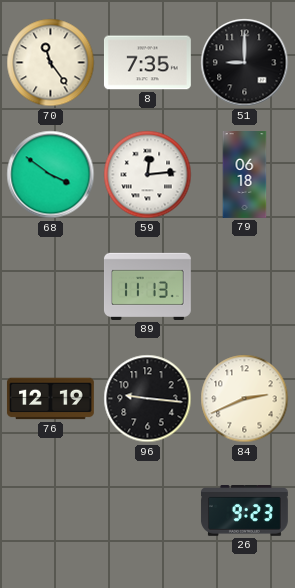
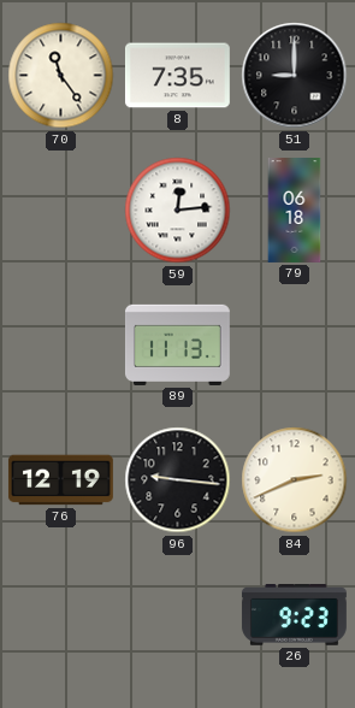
68: 3:51 -> none
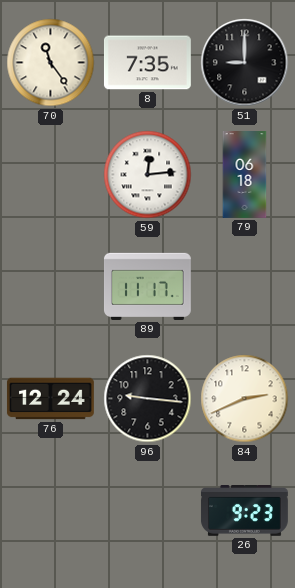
89: 11:13 -> 11:17
76: 12:19 -> 12:24
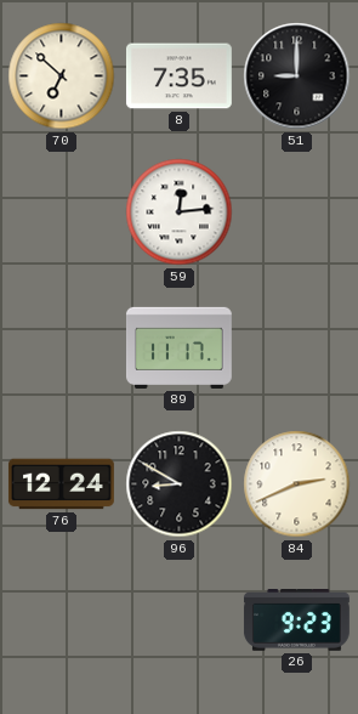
70: 11:24 -> 6:52
79: 06:18 -> none
96: 9:16 -> 8:50
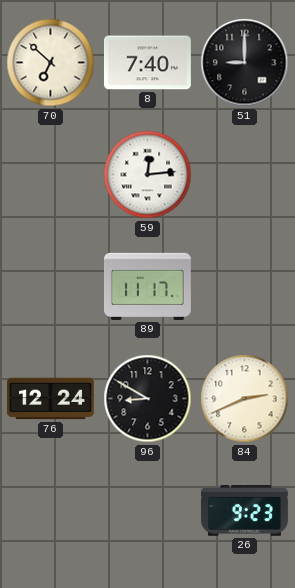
8: 7:35 -> 7:40
